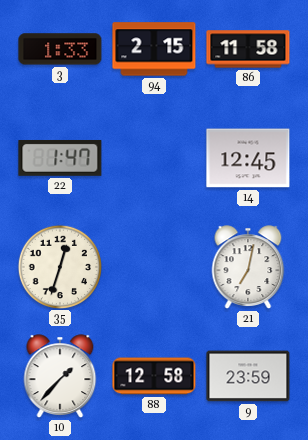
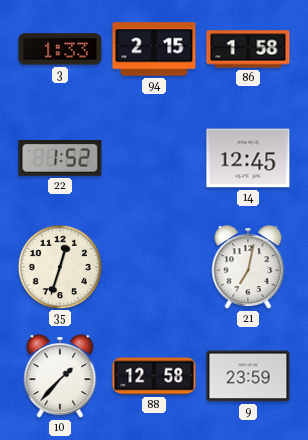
86: 11:58 -> 1:58
22: 1:47 -> 1:52
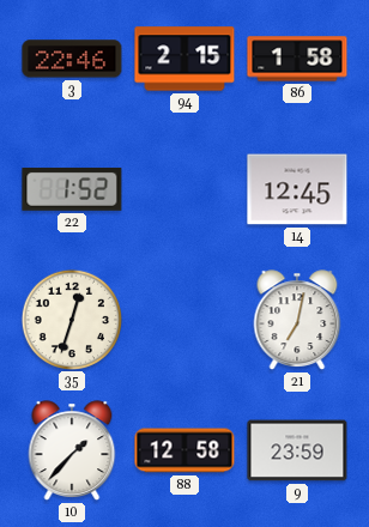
3: 1:33 -> 22:46
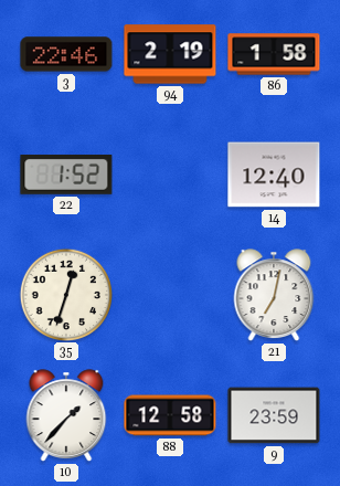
94: 2:15 -> 2:19
14: 12:45 -> 12:40
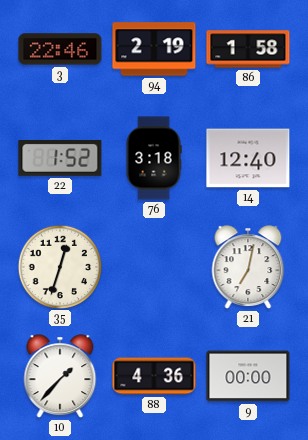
76: none -> 3:18
88: 12:58 -> 4:36
9: 23:59 -> 00:00
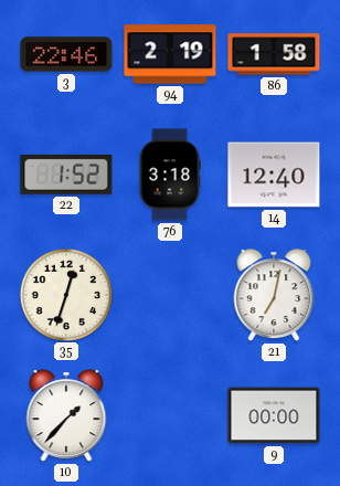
88: 4:36 -> none
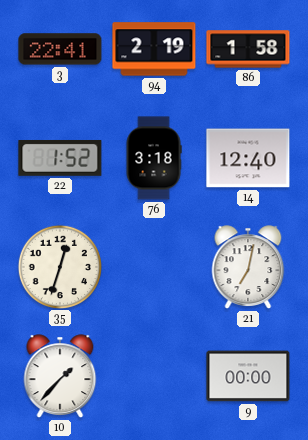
3: 22:46 -> 22:41
